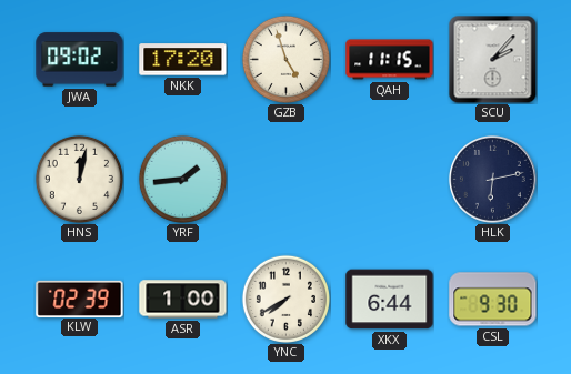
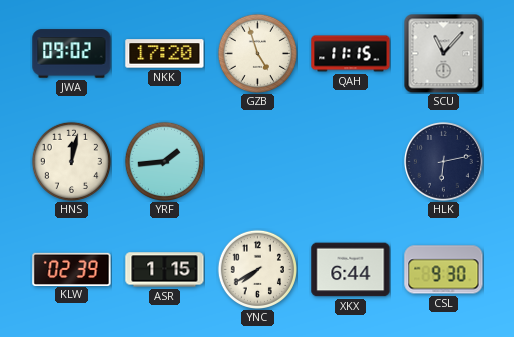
SCU: 2:07 -> 11:07
ASR: 1:00 -> 1:15
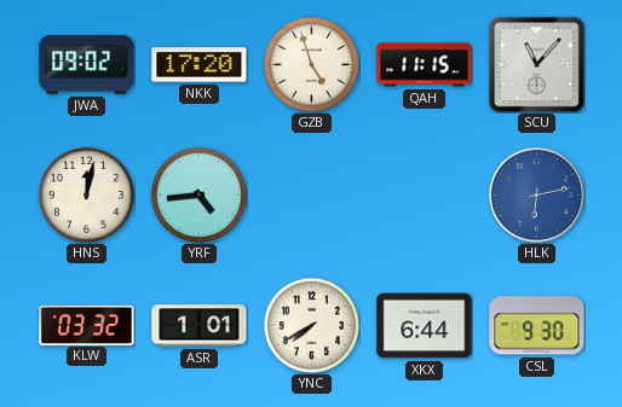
YRF: 1:44 -> 4:44
HLK dial: navy -> blue
KLW: 02:39 -> 03:32
ASR: 1:15 -> 1:01
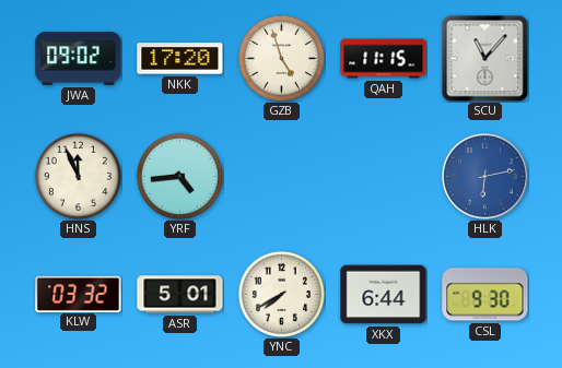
HNS: 12:02 -> 11:56
ASR: 1:01 -> 5:01
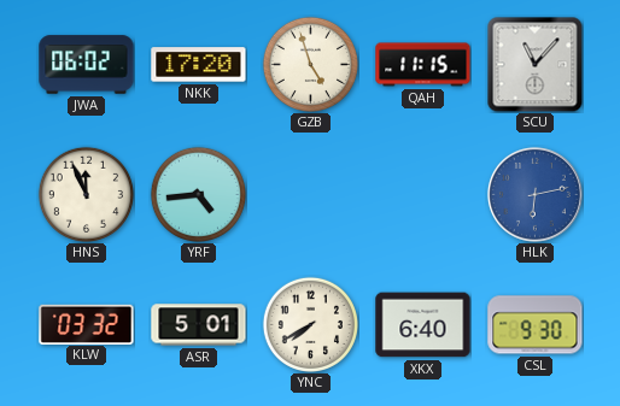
JWA: 09:02 -> 06:02
XKX: 6:44 -> 6:40
